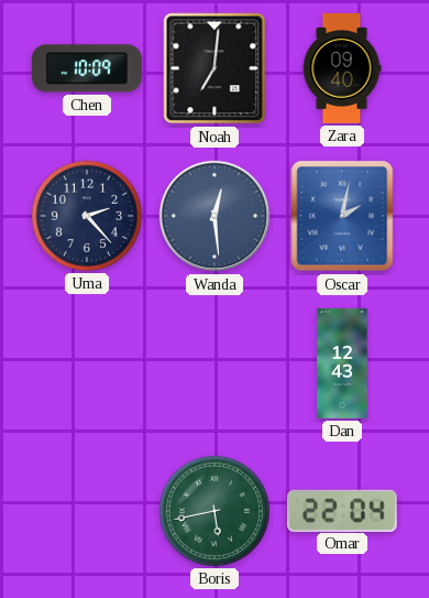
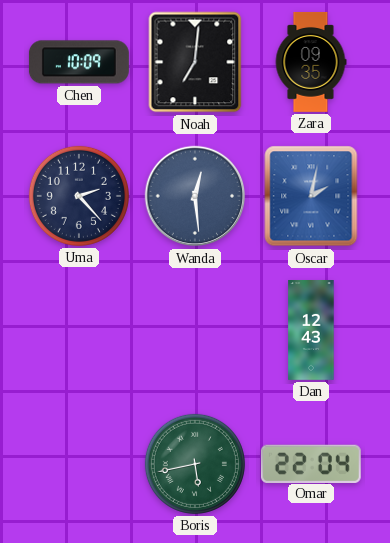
Zara: 09:40 -> 09:35
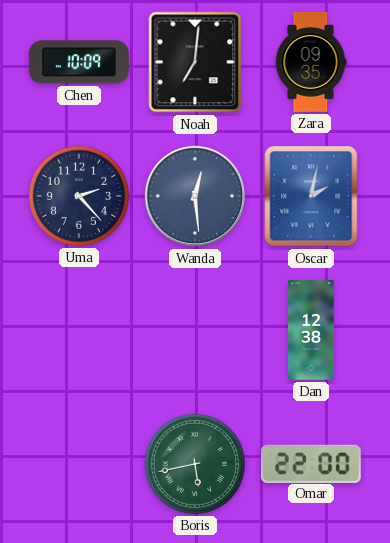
Dan: 12:43 -> 12:38
Omar: 22:04 -> 22:00
